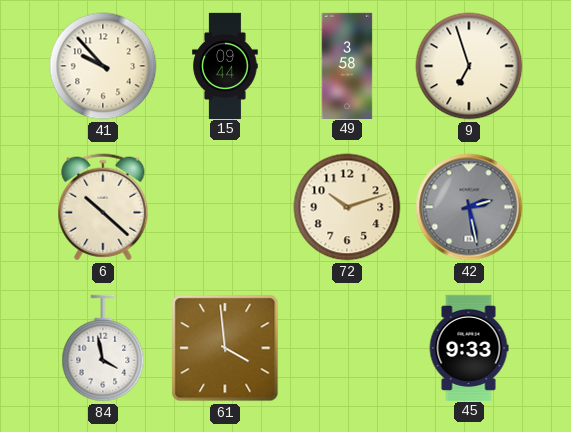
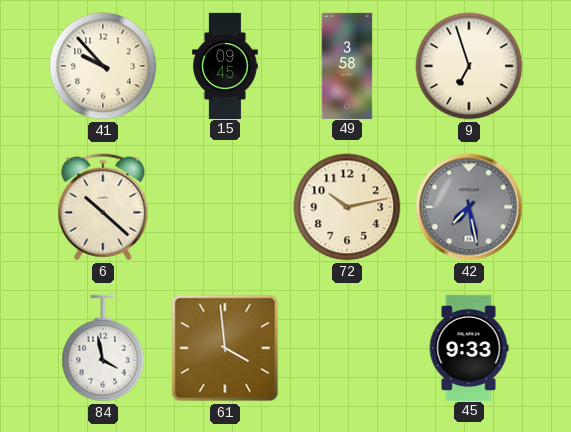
15: 09:44 -> 09:45
72: 10:12 -> 10:13
42: 2:28 -> 7:28
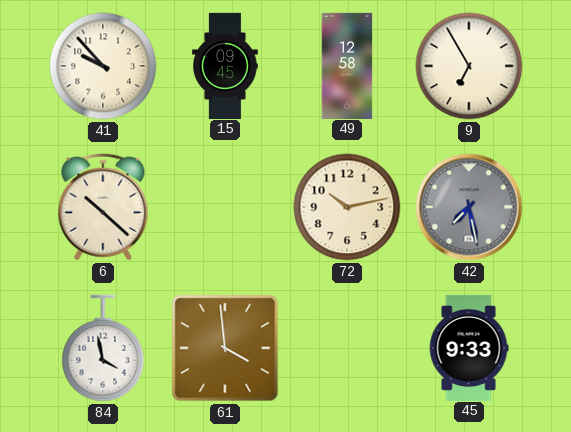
49: 3:58 -> 12:58
9: 6:57 -> 6:55
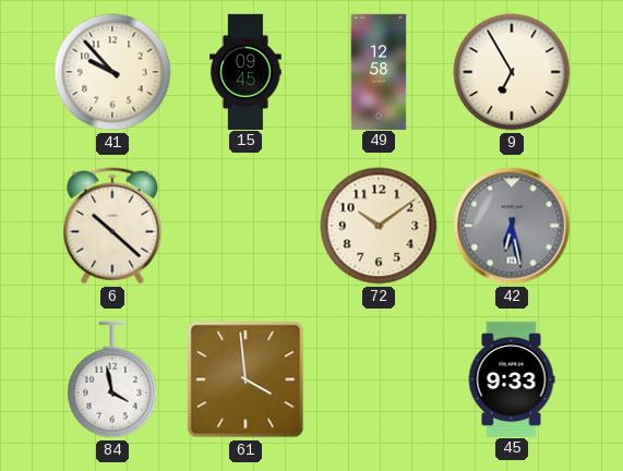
72: 10:13 -> 10:09
42: 7:28 -> 6:28
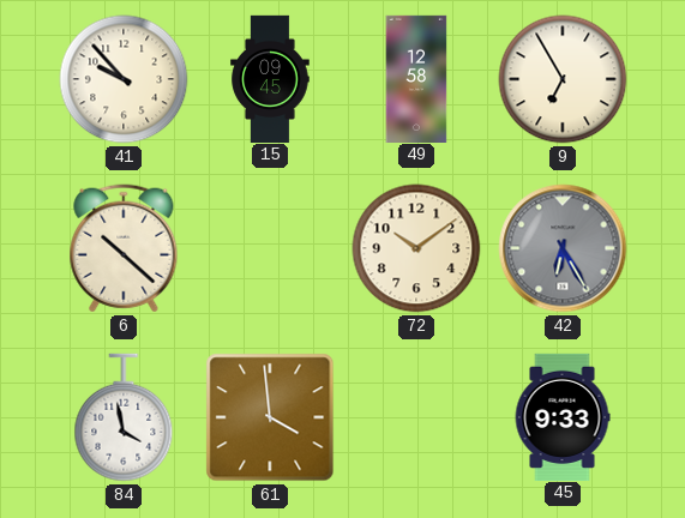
42: 6:28 -> 6:25
